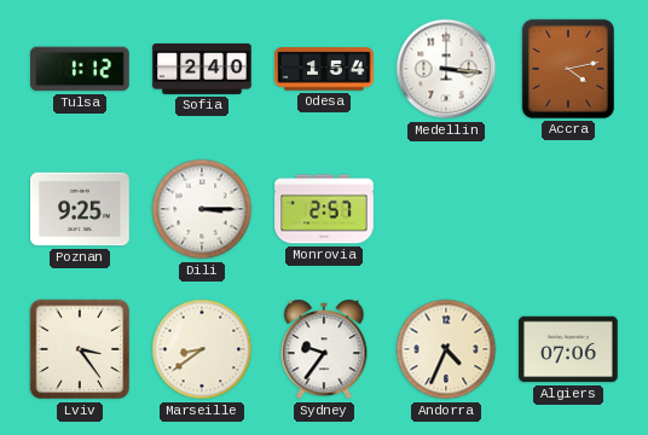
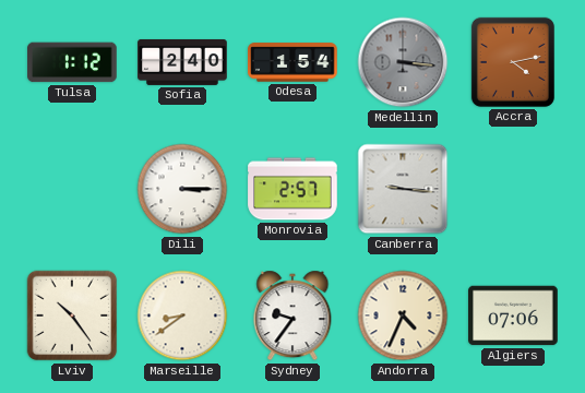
Medellin dial: white -> grey
Poznan: 9:25 -> none
Canberra: none -> 9:16
Lviv: 3:24 -> 10:24
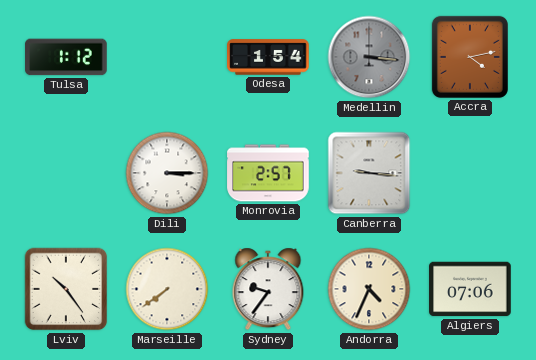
Sofia: 2:40 -> none
Marseille: 8:39 -> 7:39
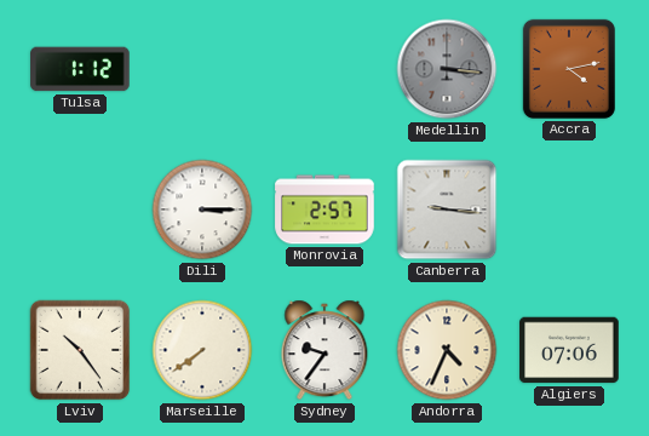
Odesa: 1:54 -> none
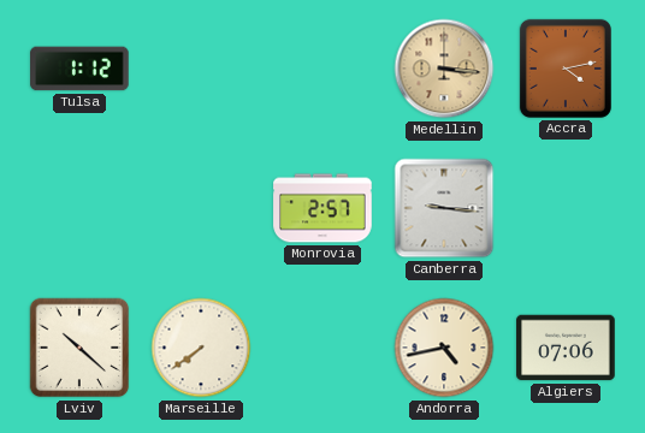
Medellin dial: grey -> champagne
Dili: 3:15 -> none
Lviv: 10:24 -> 10:22
Sydney: 9:36 -> none
Andorra: 4:34 -> 4:43
